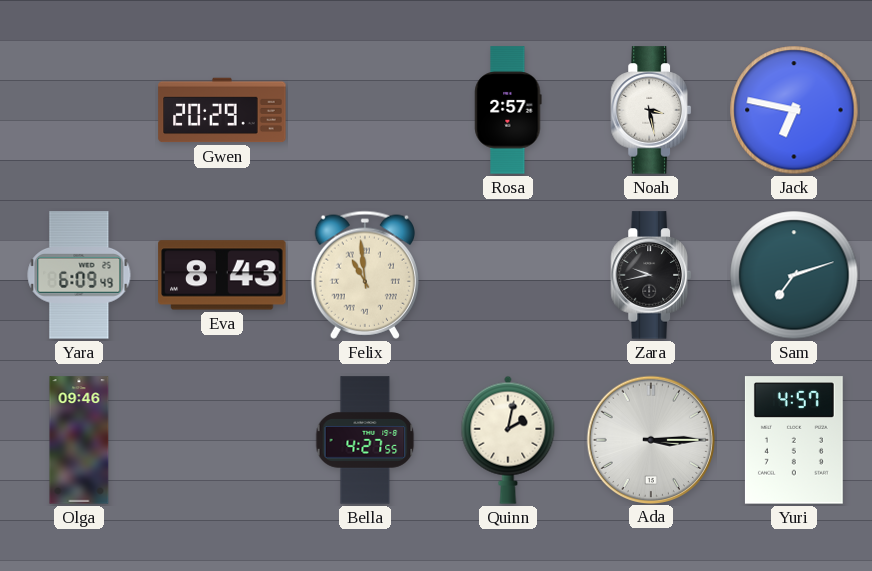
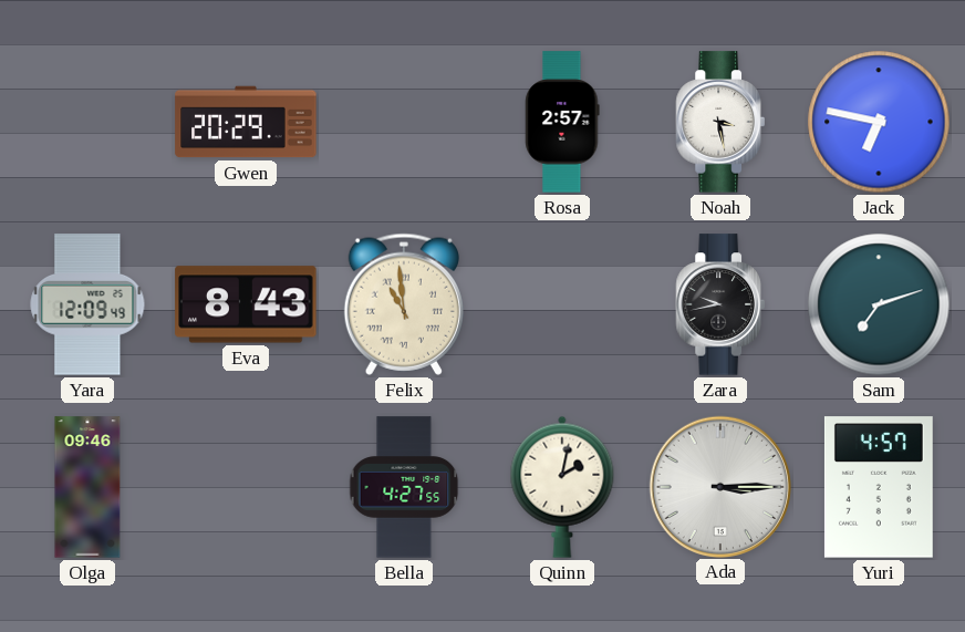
Yara: 6:09 -> 12:09
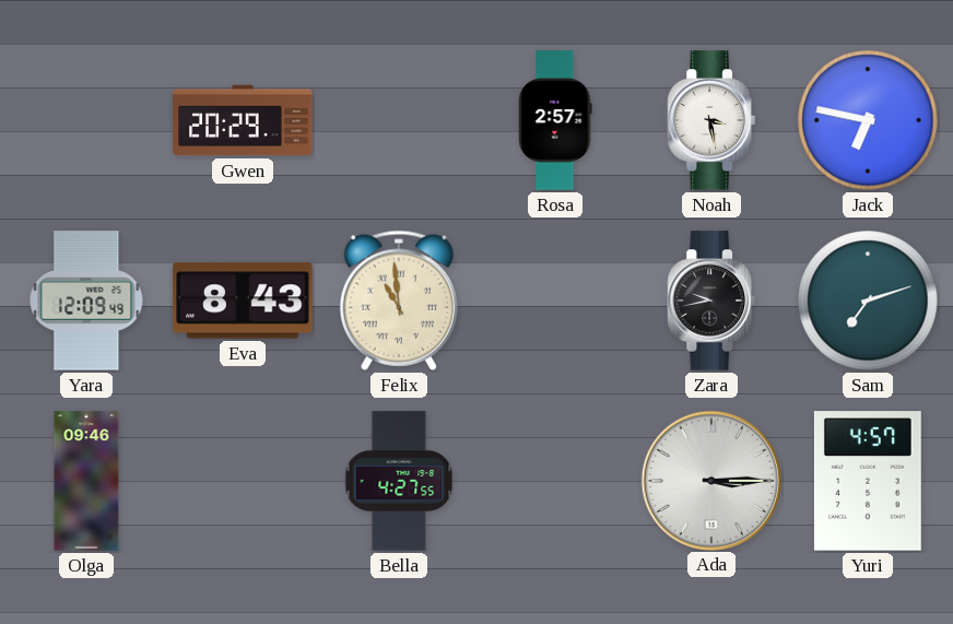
Quinn: 2:02 -> none
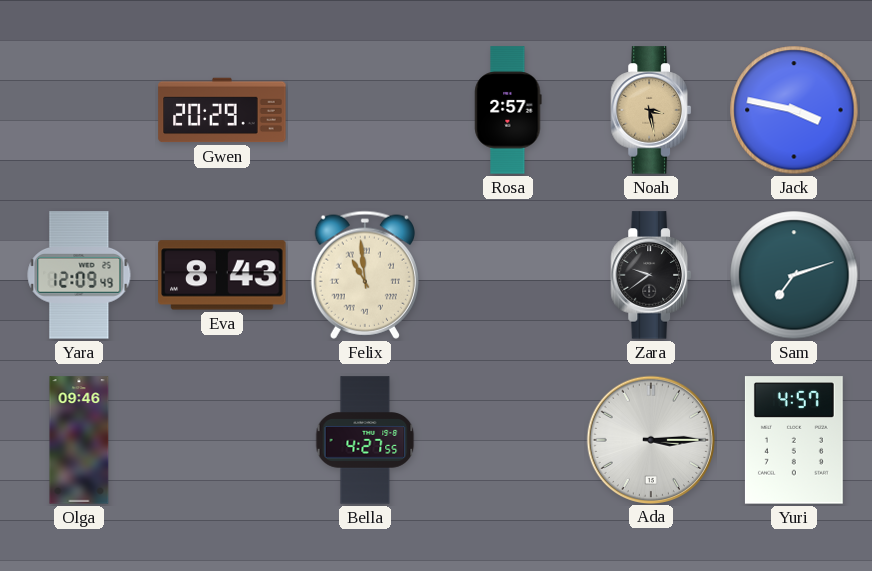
Noah dial: white -> champagne
Jack: 6:47 -> 3:47
Zara: 9:43 -> 9:39
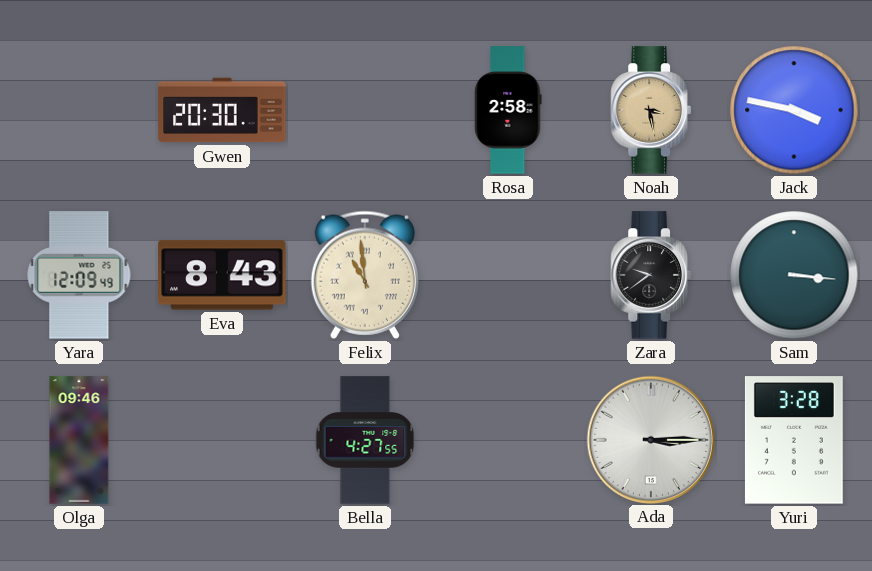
Gwen: 20:29 -> 20:30
Rosa: 2:57 -> 2:58
Sam: 7:12 -> 3:16
Yuri: 4:57 -> 3:28
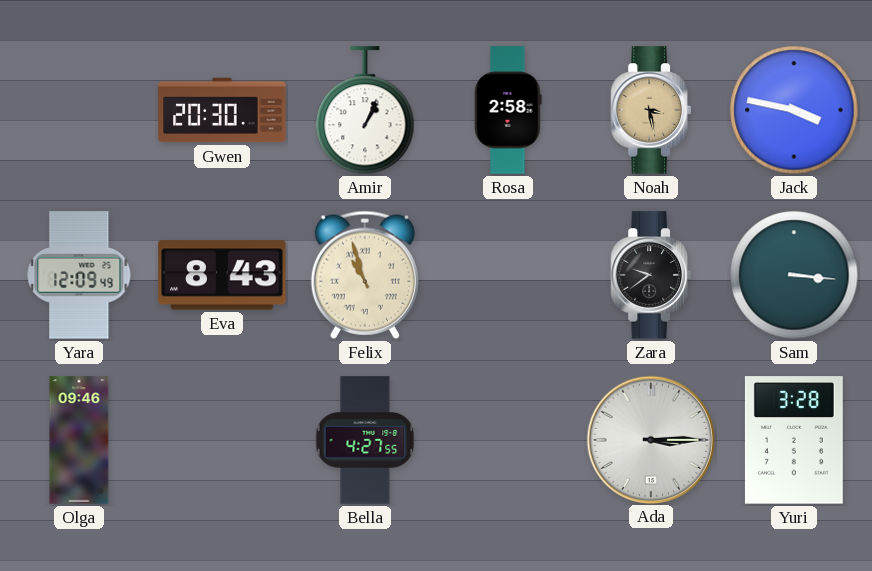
Amir: none -> 1:04
Felix: 10:59 -> 10:57
